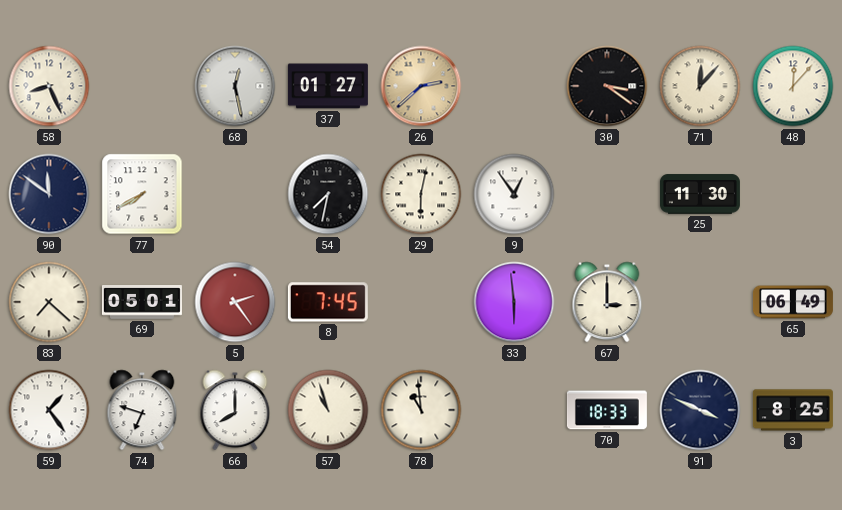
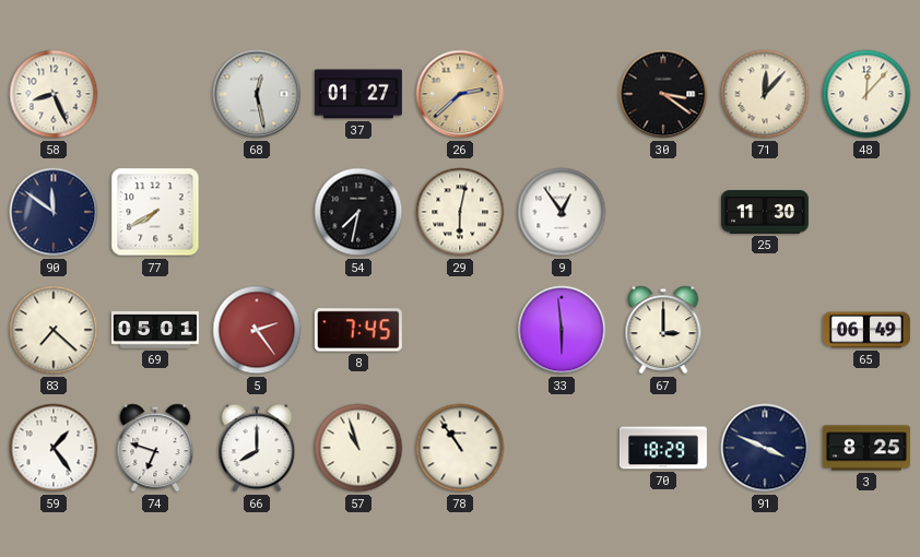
78: 10:59 -> 10:54
70: 18:33 -> 18:29
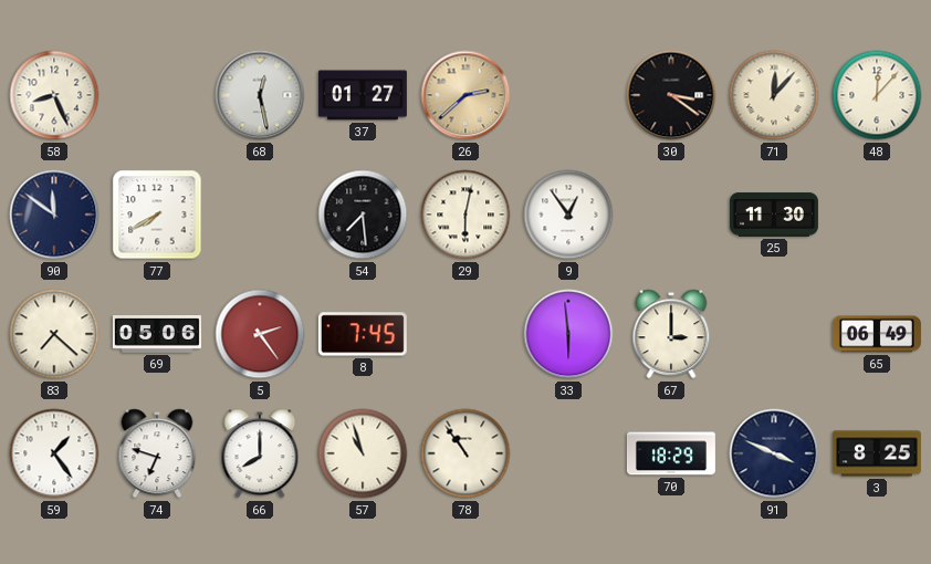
54: 7:32 -> 7:29
69: 05:01 -> 05:06
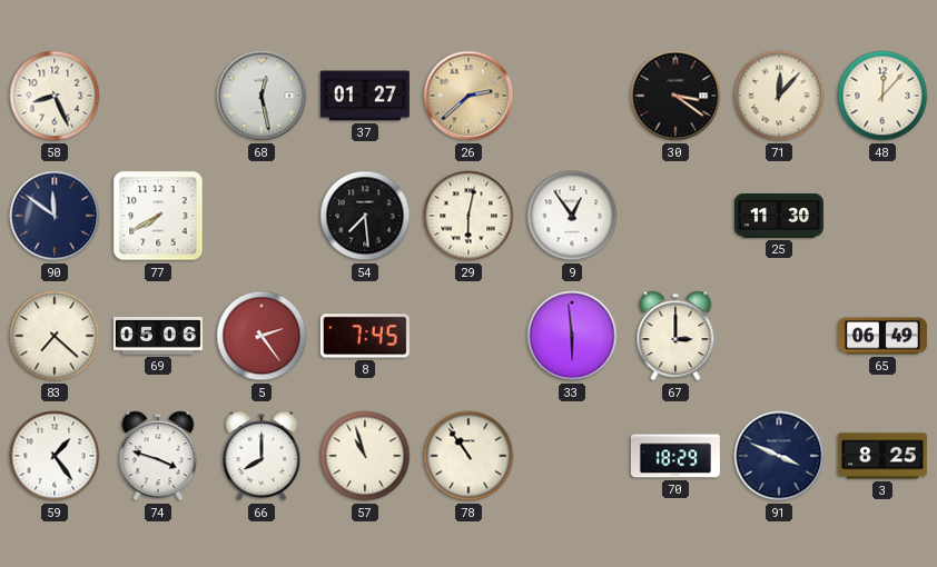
74: 6:48 -> 3:48
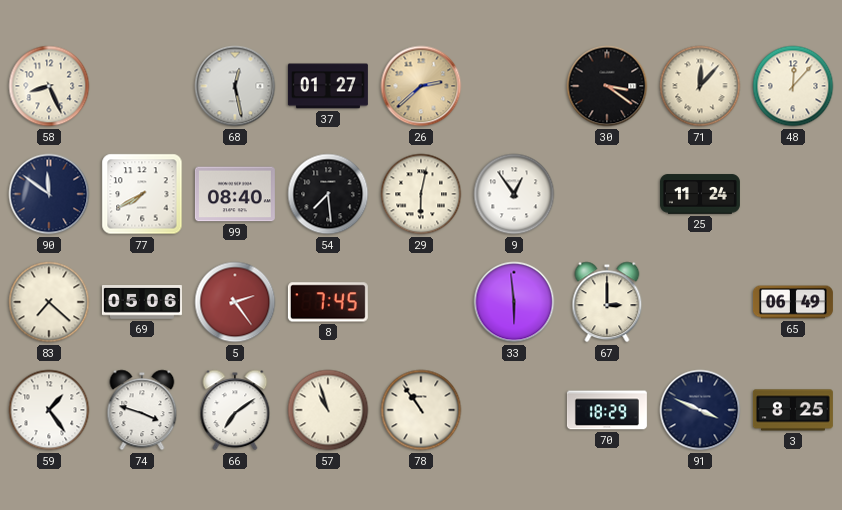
99: none -> 08:40
25: 11:30 -> 11:24
66: 8:00 -> 7:09
